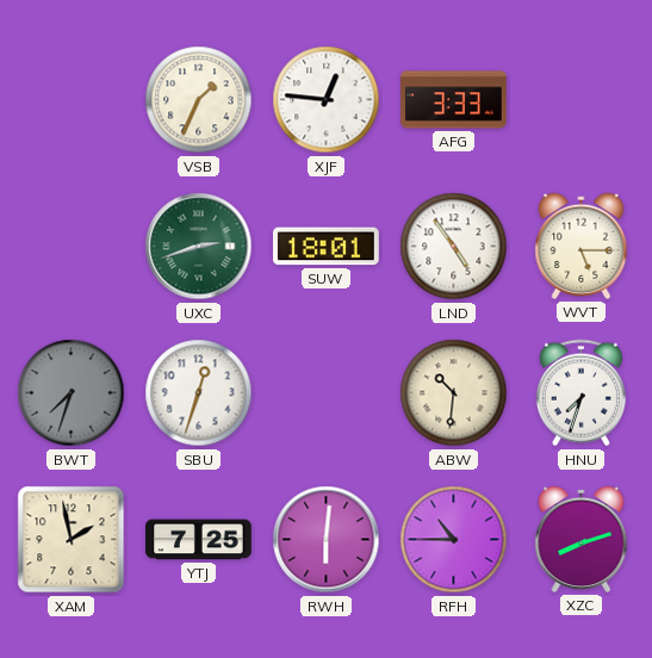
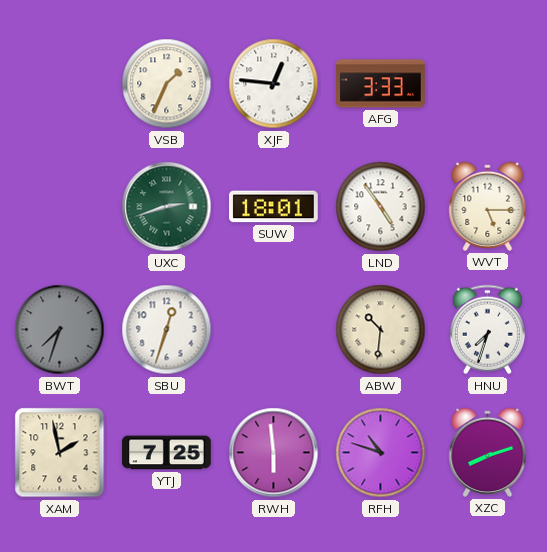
RWH: 6:01 -> 5:59
RFH: 10:45 -> 10:48
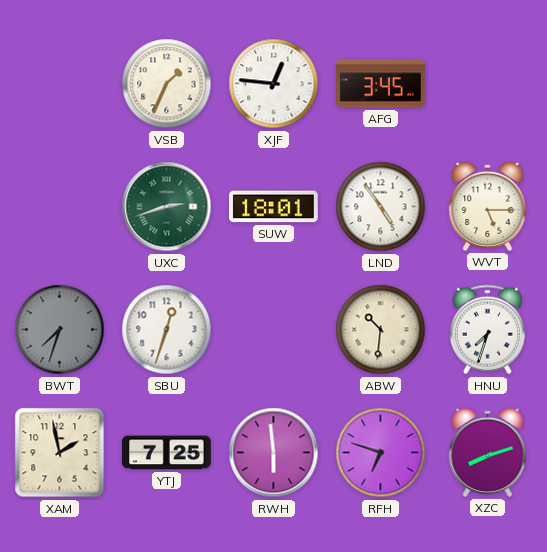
AFG: 3:33 -> 3:45
RFH: 10:48 -> 6:48
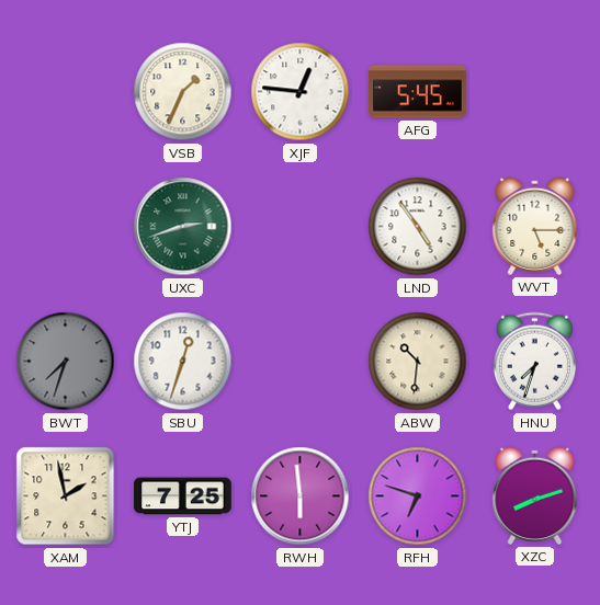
AFG: 3:45 -> 5:45
SUW: 18:01 -> none
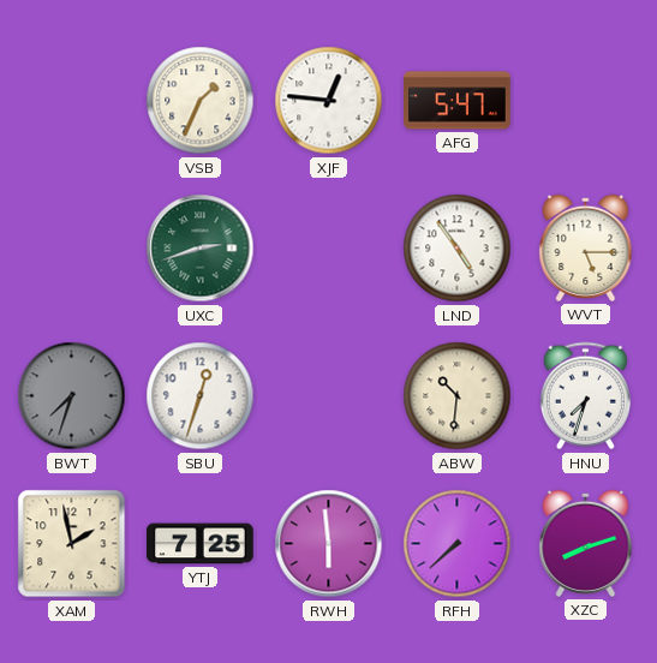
AFG: 5:45 -> 5:47
RFH: 6:48 -> 7:38
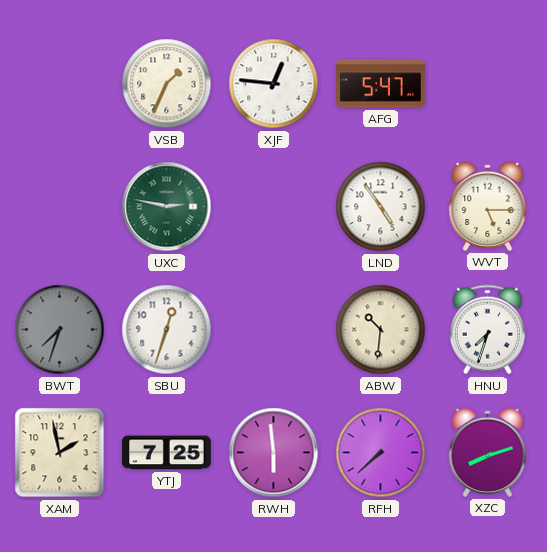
UXC: 2:42 -> 2:47
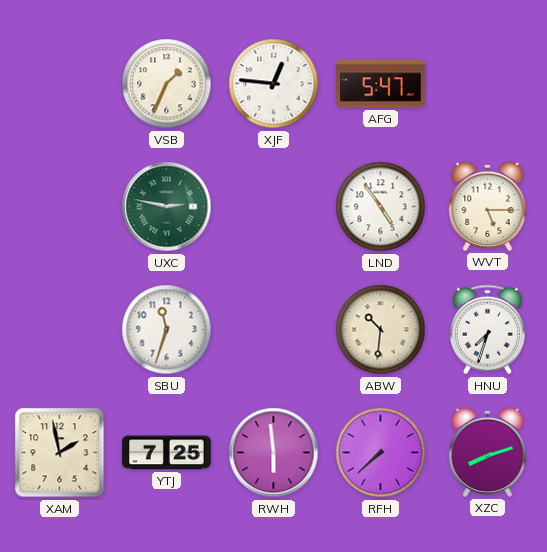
BWT: 7:33 -> none
SBU: 12:33 -> 11:33
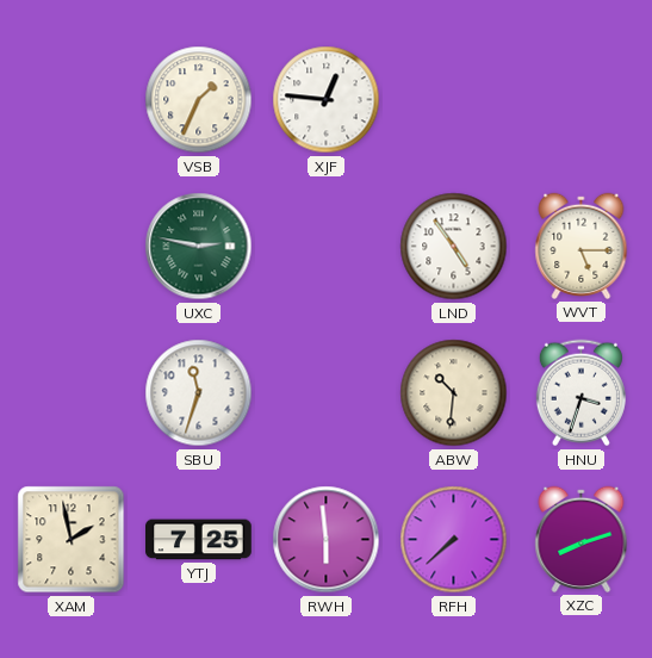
AFG: 5:47 -> none
HNU: 7:33 -> 3:33
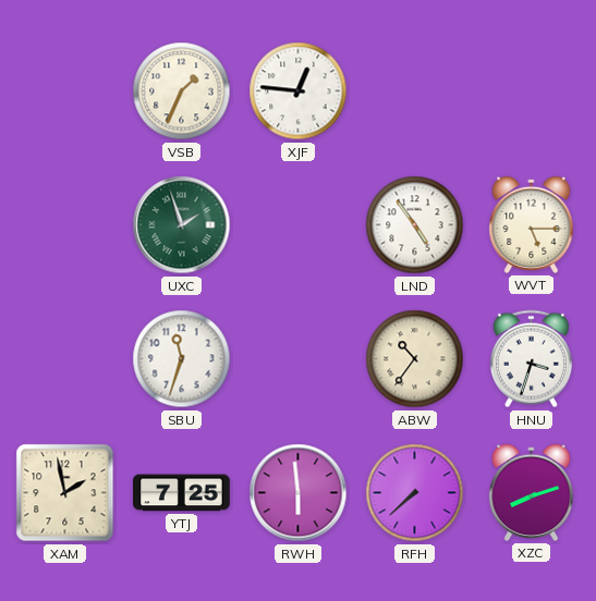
UXC: 2:47 -> 1:57
ABW: 10:31 -> 10:36
